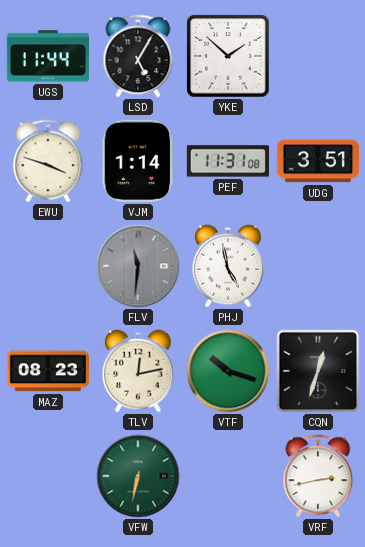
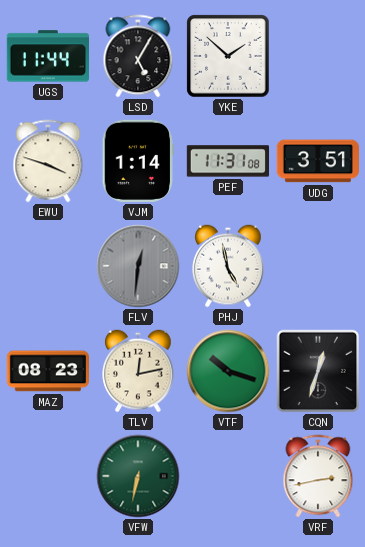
FLV: 11:31 -> 12:31
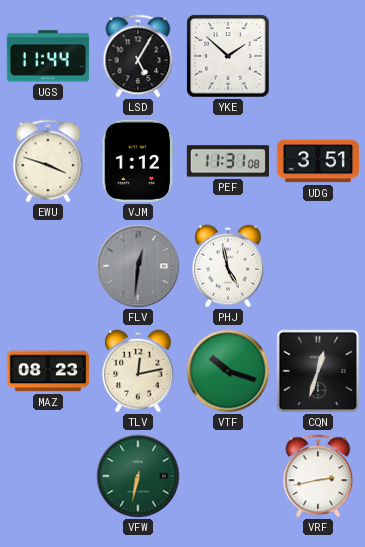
VJM: 1:14 -> 1:12
